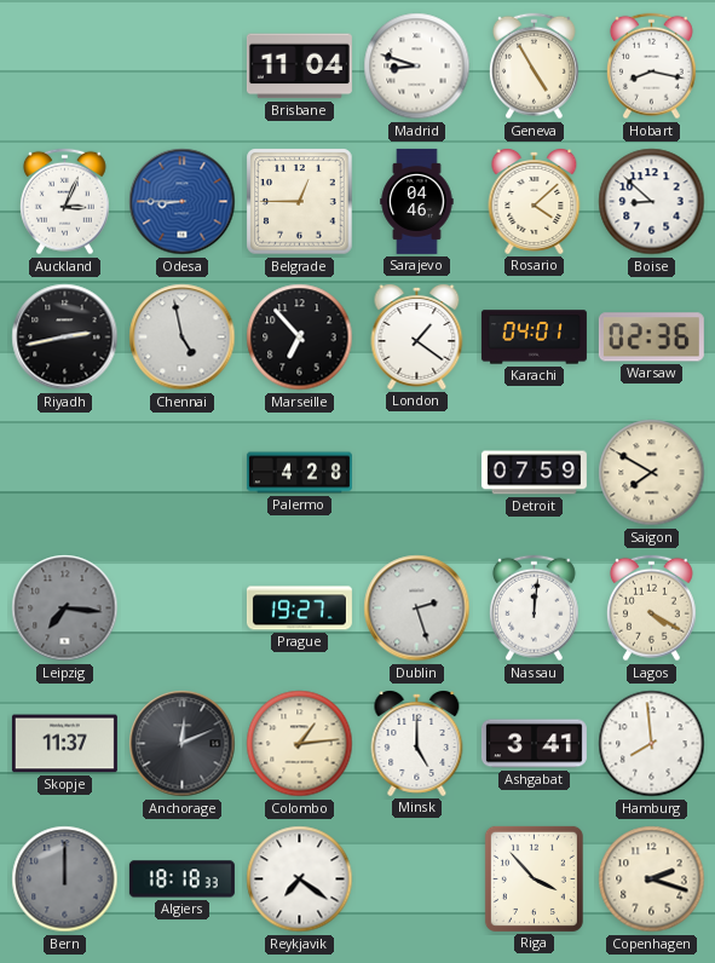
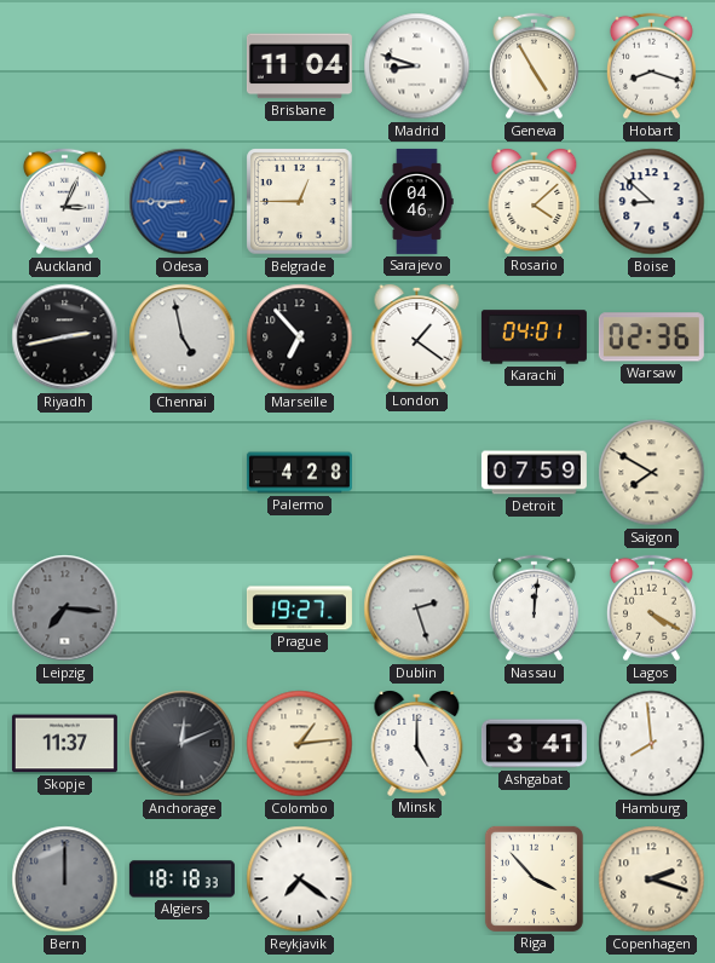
Hobart: 8:17 -> 8:18
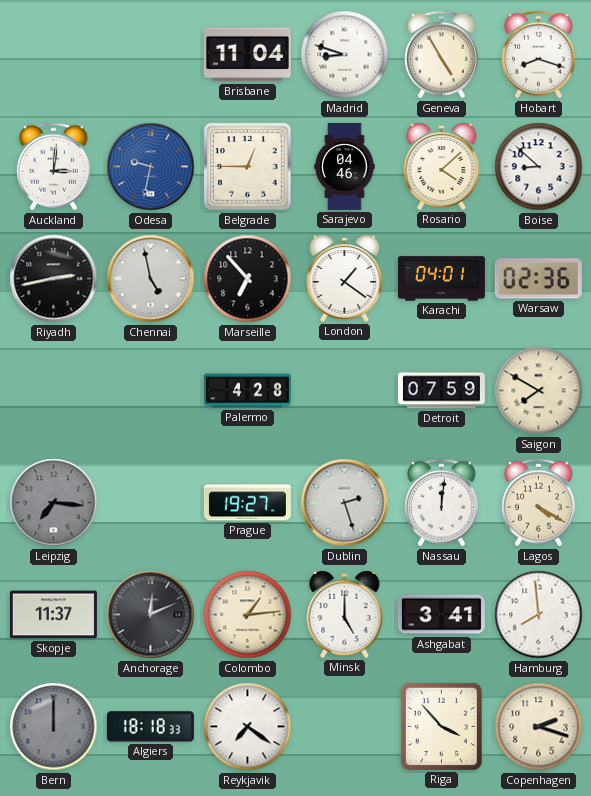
Auckland: 3:04 -> 3:01
Odesa: 8:45 -> 9:32
